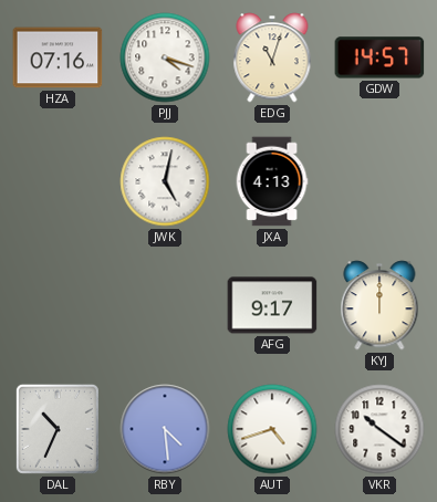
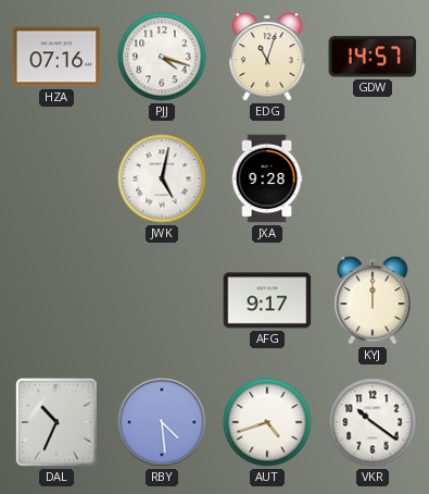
JXA: 4:13 -> 9:28
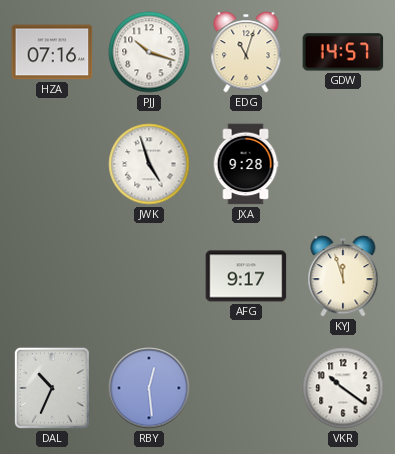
PJJ: 4:18 -> 10:18
JWK: 5:02 -> 4:57
KYJ: 12:00 -> 11:57
RBY: 4:29 -> 12:29
AUT: 4:42 -> none
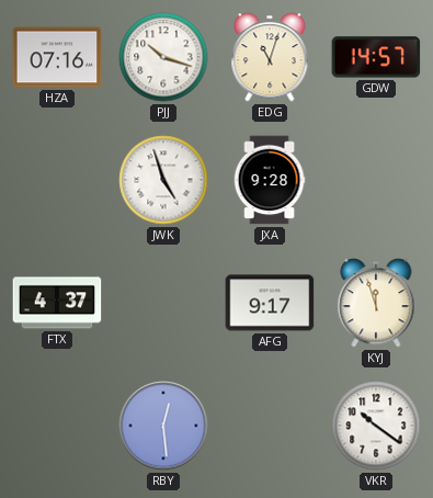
FTX: none -> 4:37
DAL: 10:34 -> none
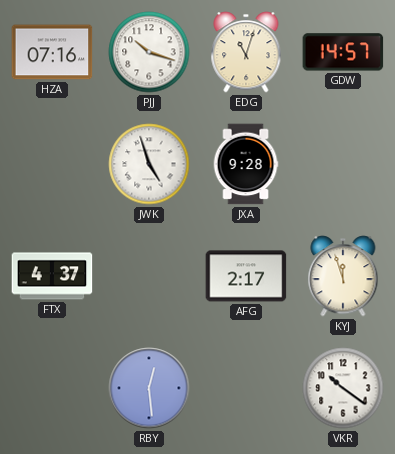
AFG: 9:17 -> 2:17
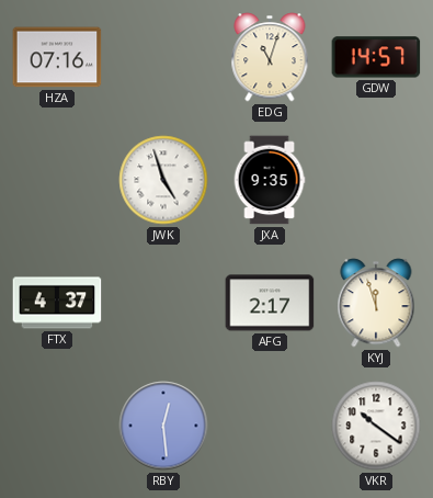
PJJ: 10:18 -> none
JXA: 9:28 -> 9:35
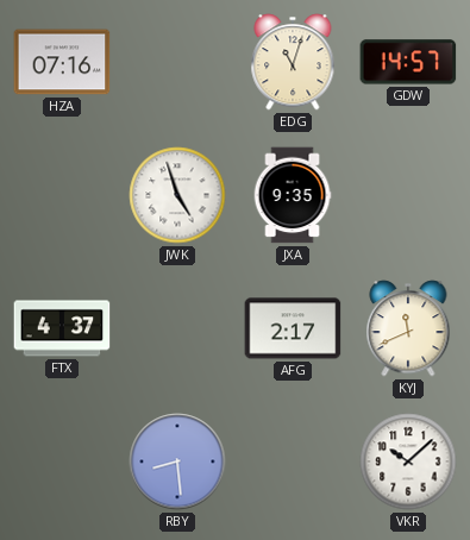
KYJ: 11:57 -> 11:41
RBY: 12:29 -> 8:29
VKR: 10:21 -> 10:08
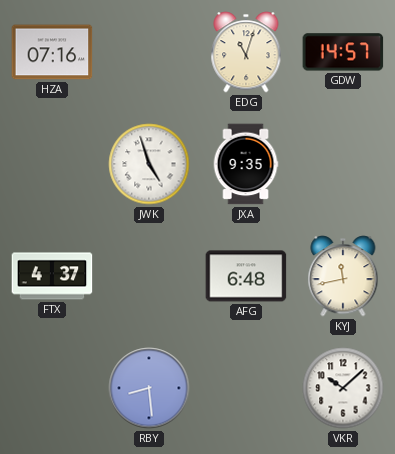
AFG: 2:17 -> 6:48
KYJ: 11:41 -> 11:43
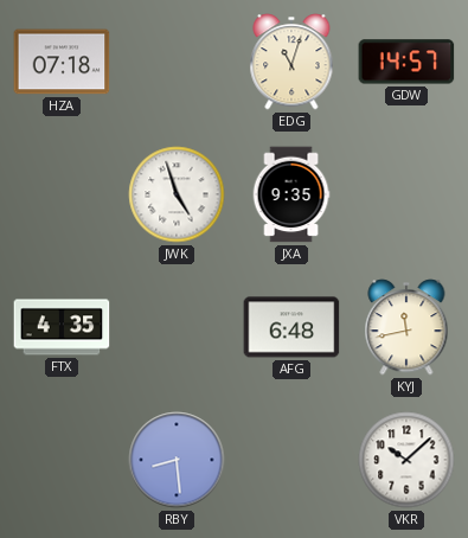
HZA: 07:16 -> 07:18
FTX: 4:37 -> 4:35
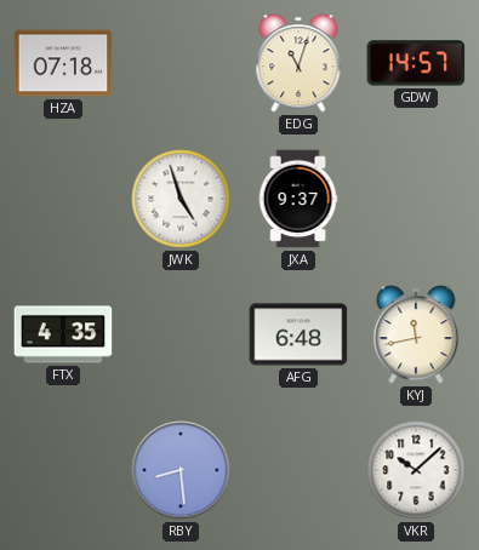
JXA: 9:35 -> 9:37
